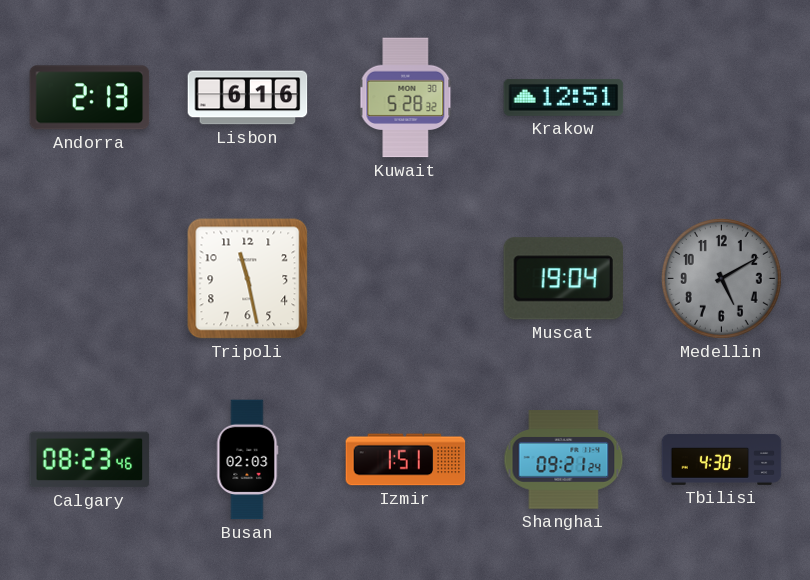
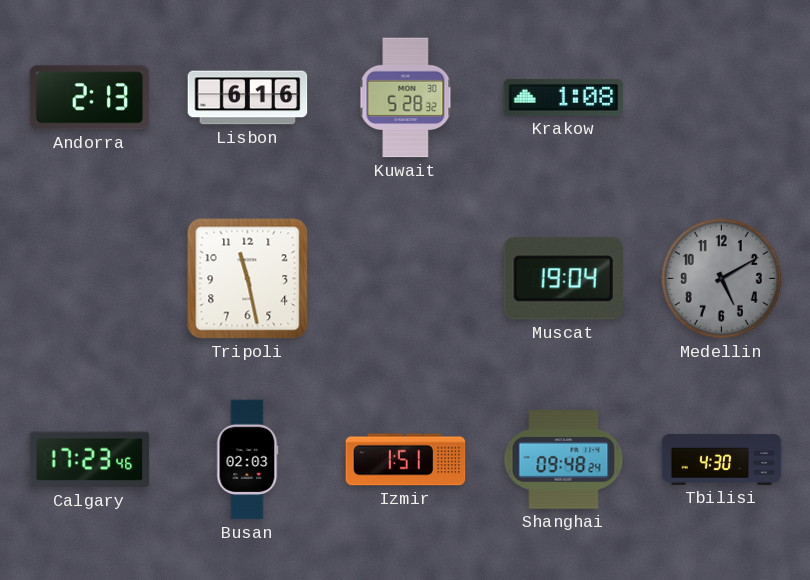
Krakow: 12:51 -> 1:08
Calgary: 08:23 -> 17:23
Shanghai: 09:21 -> 09:48
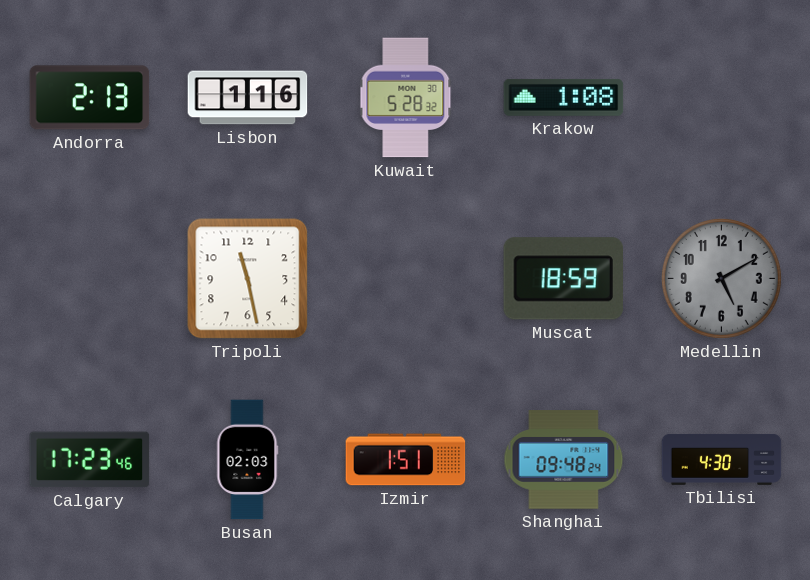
Lisbon: 6:16 -> 1:16
Muscat: 19:04 -> 18:59
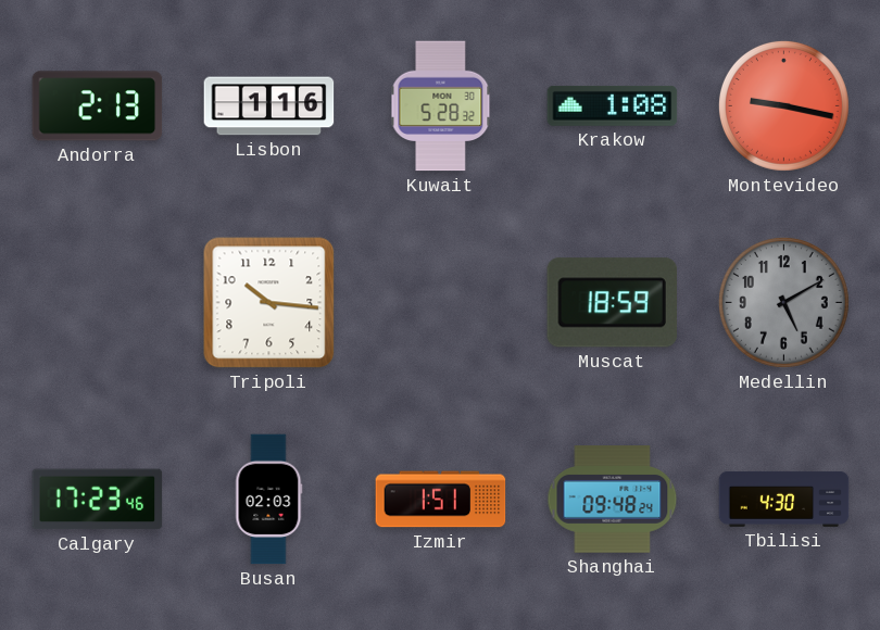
Montevideo: none -> 9:17
Tripoli: 11:28 -> 10:16
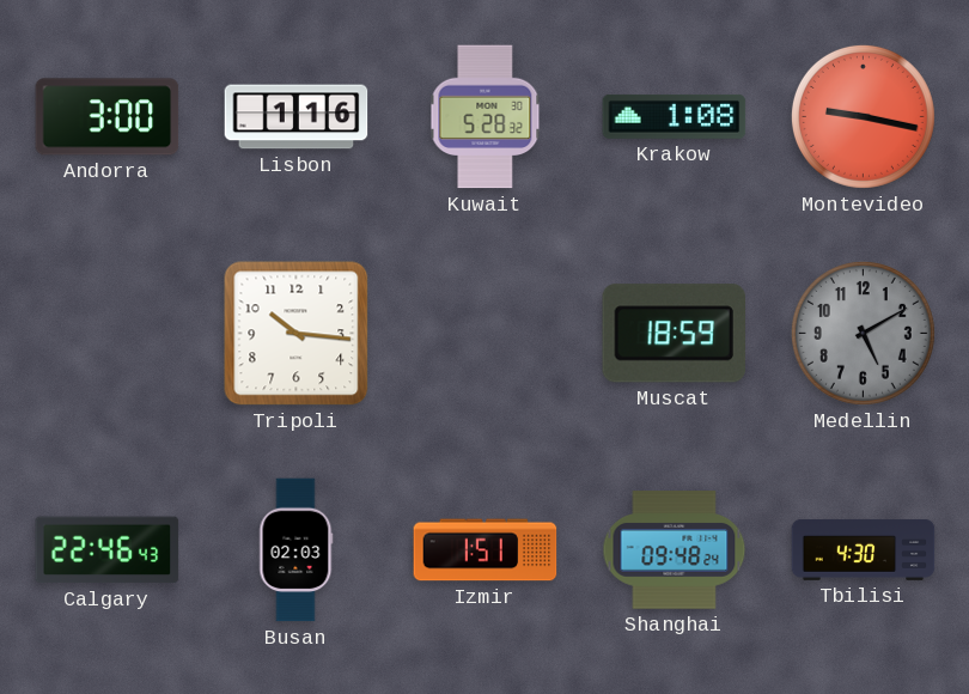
Andorra: 2:13 -> 3:00
Calgary: 17:23 -> 22:46
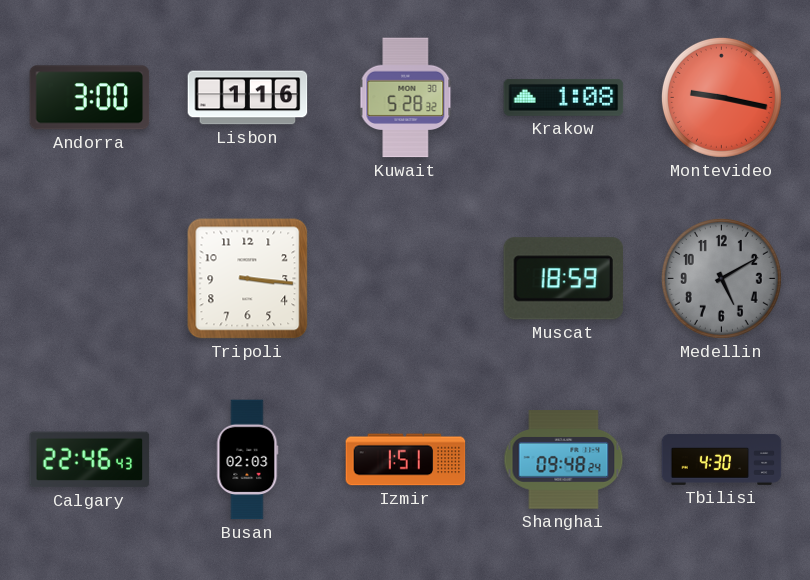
Tripoli: 10:16 -> 3:16
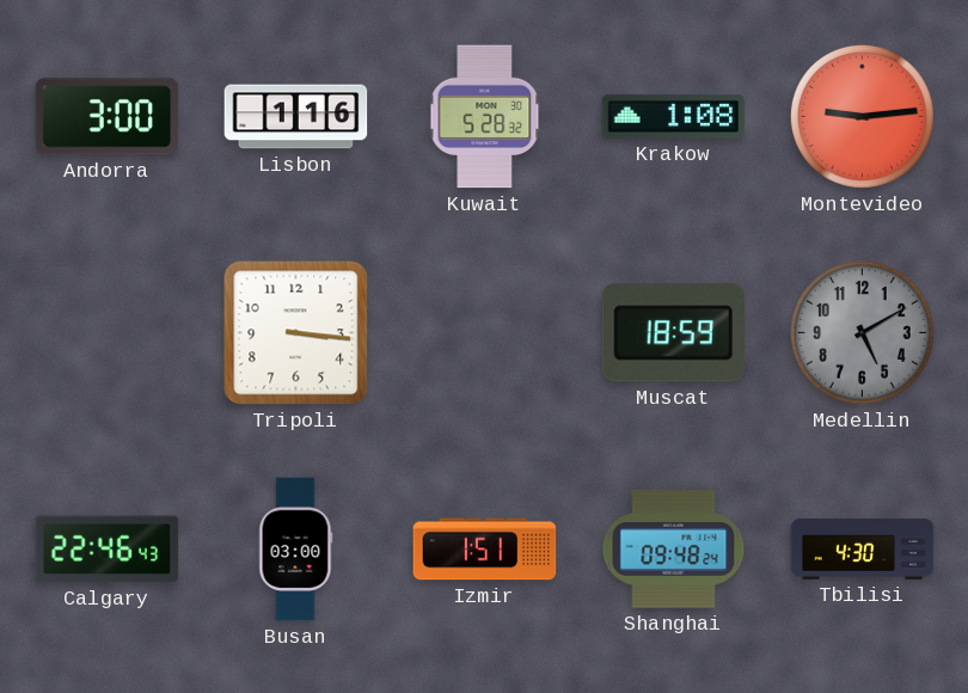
Montevideo: 9:17 -> 9:14
Busan: 02:03 -> 03:00
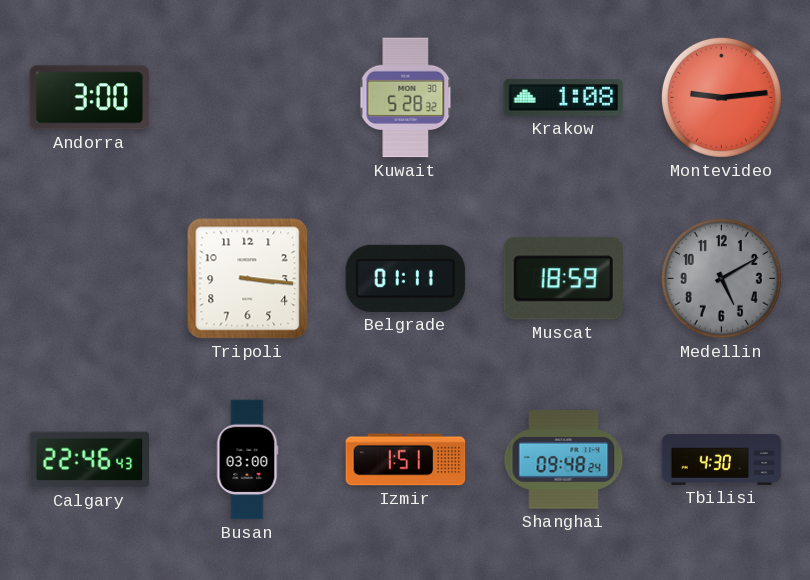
Lisbon: 1:16 -> none
Belgrade: none -> 01:11
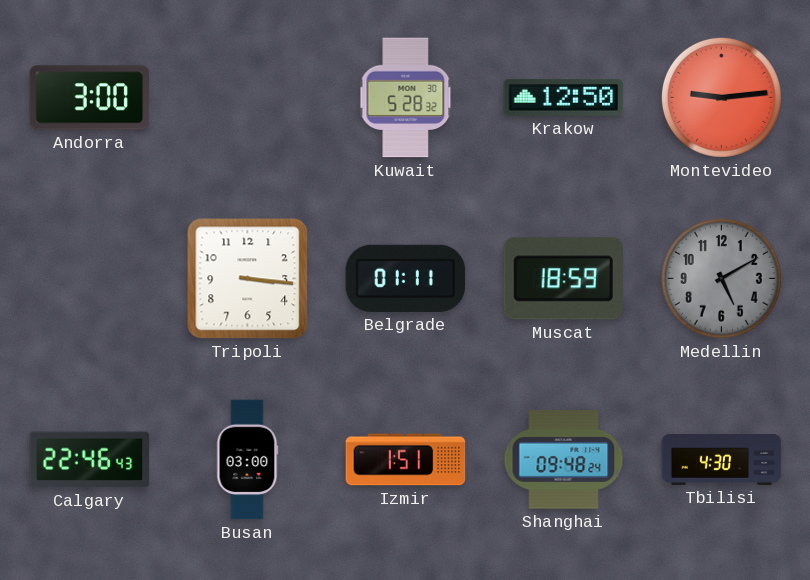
Krakow: 1:08 -> 12:50
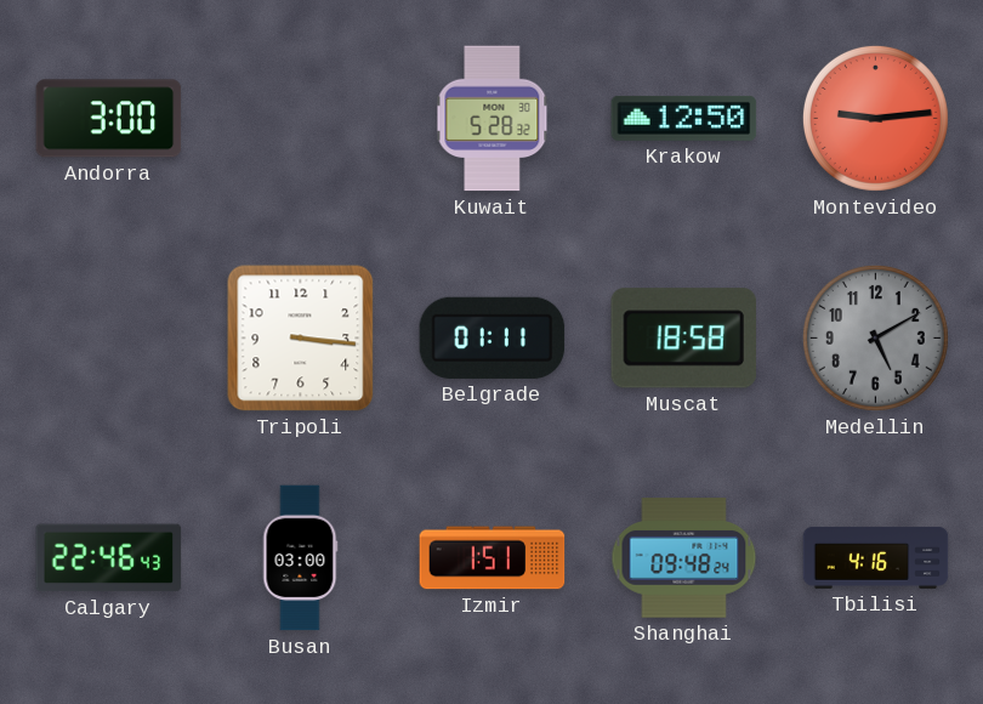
Muscat: 18:59 -> 18:58
Tbilisi: 4:30 -> 4:16
